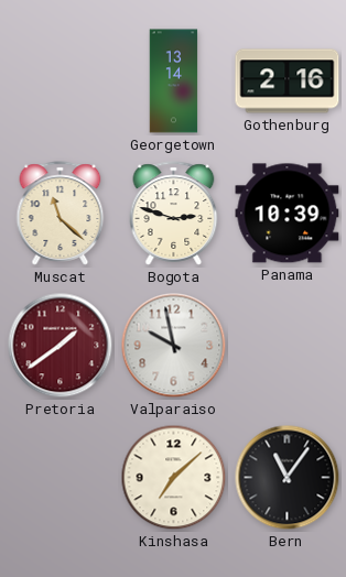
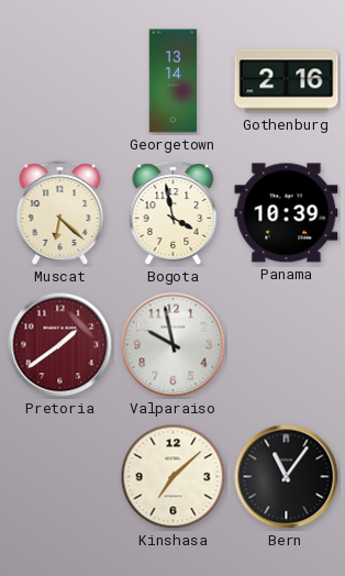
Muscat: 11:22 -> 6:22
Bogota: 2:48 -> 3:58
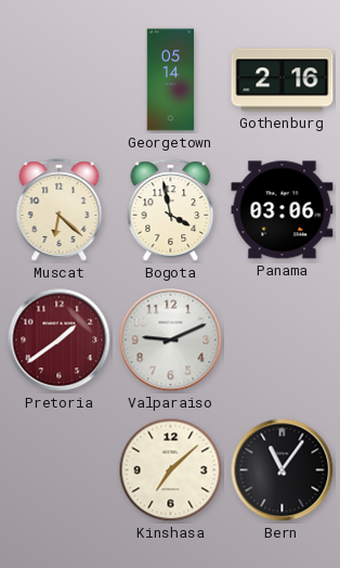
Georgetown: 13:14 -> 05:14
Panama: 10:39 -> 03:06
Valparaiso: 9:58 -> 9:11
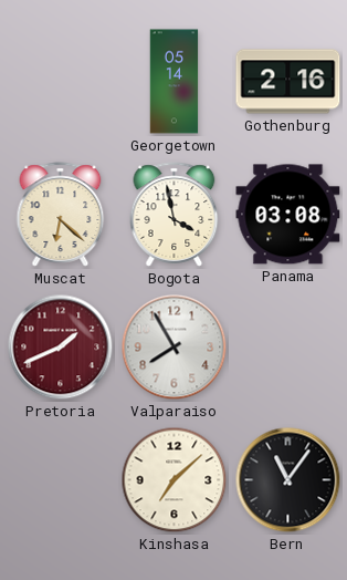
Panama: 03:06 -> 03:08
Pretoria: 1:39 -> 1:41
Valparaiso: 9:11 -> 7:55
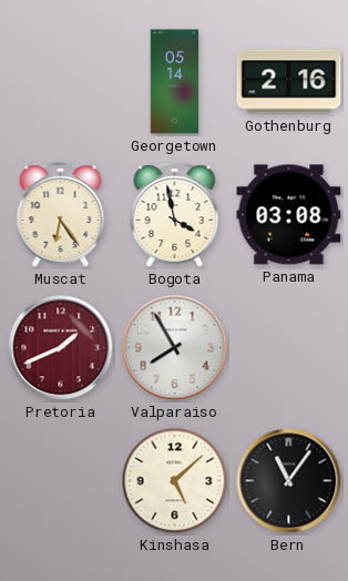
Muscat: 6:22 -> 6:24
Kinshasa: 7:08 -> 5:08
